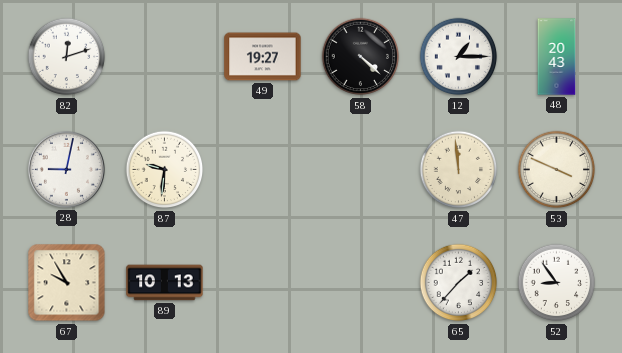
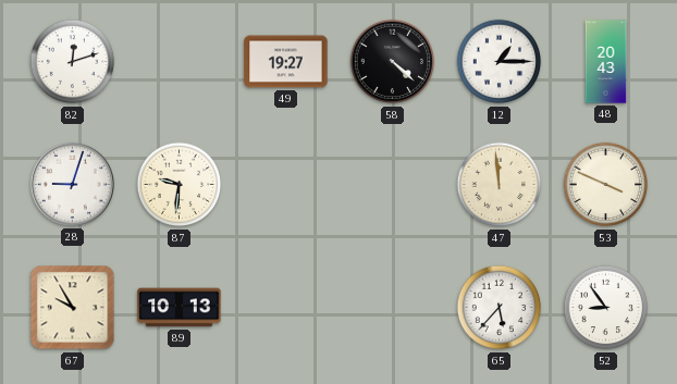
28: 9:02 -> 9:03
65: 1:37 -> 5:37
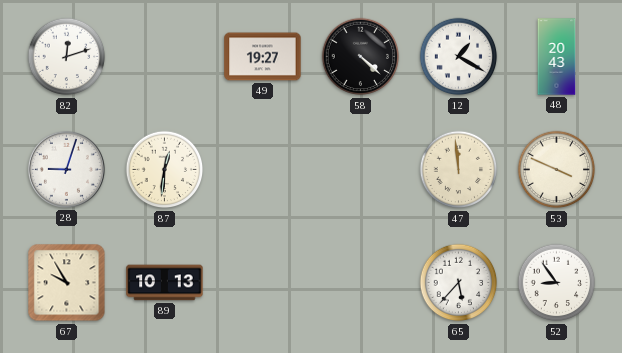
12: 1:15 -> 1:20
87: 9:31 -> 12:31
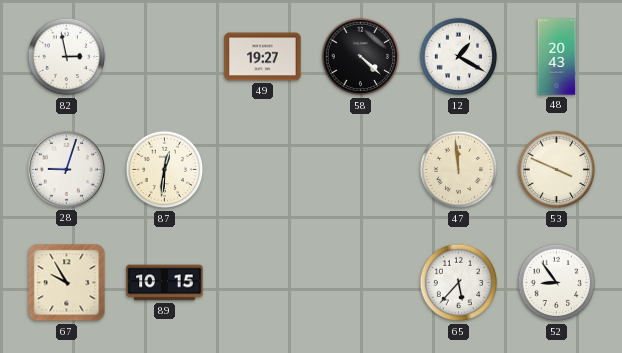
82: 12:12 -> 2:58
89: 10:13 -> 10:15
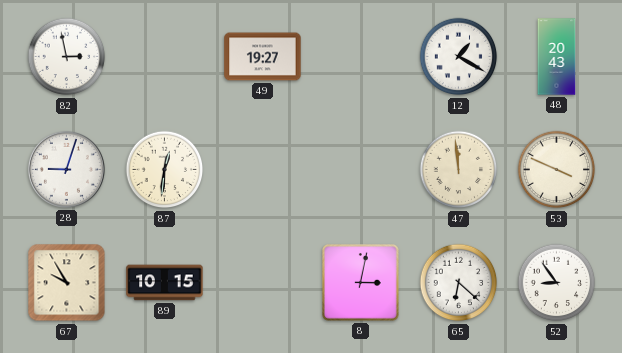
58: 4:22 -> none
8: none -> 3:02
65: 5:37 -> 6:22
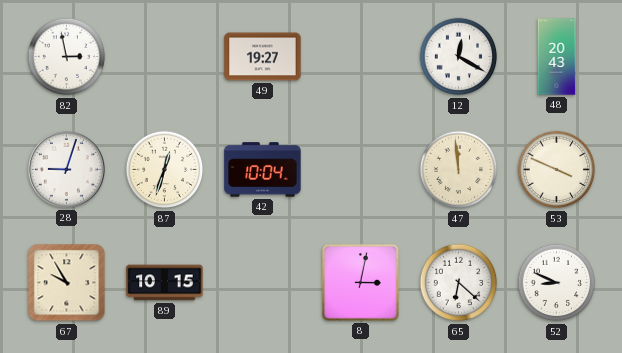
12: 1:20 -> 12:20
87: 12:31 -> 12:33
42: none -> 10:04
52: 8:54 -> 8:49
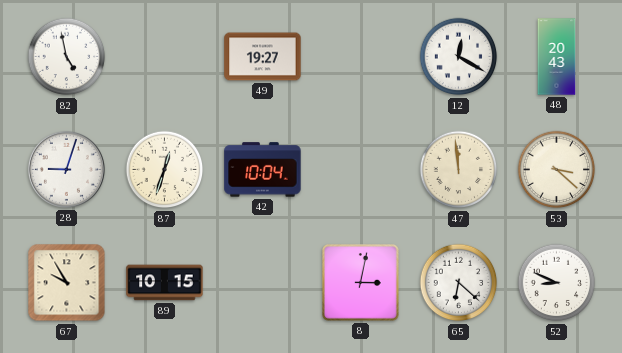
82: 2:58 -> 4:58
53: 3:49 -> 3:22
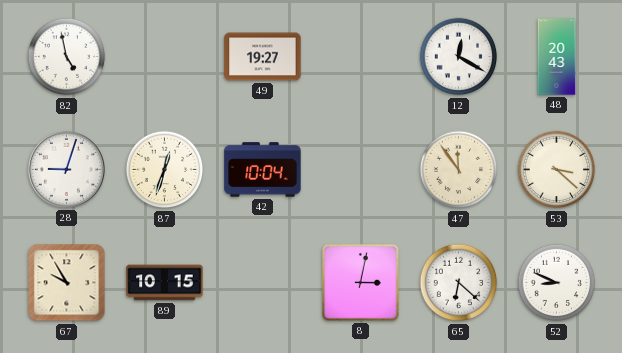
47: 11:59 -> 11:54
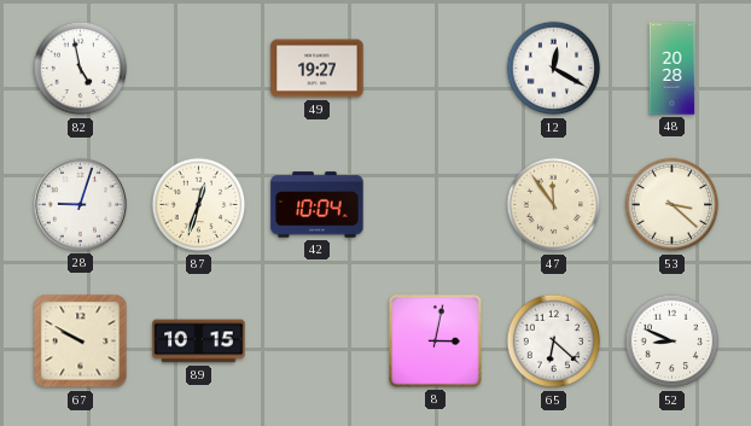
48: 20:43 -> 20:28
67: 9:55 -> 9:50
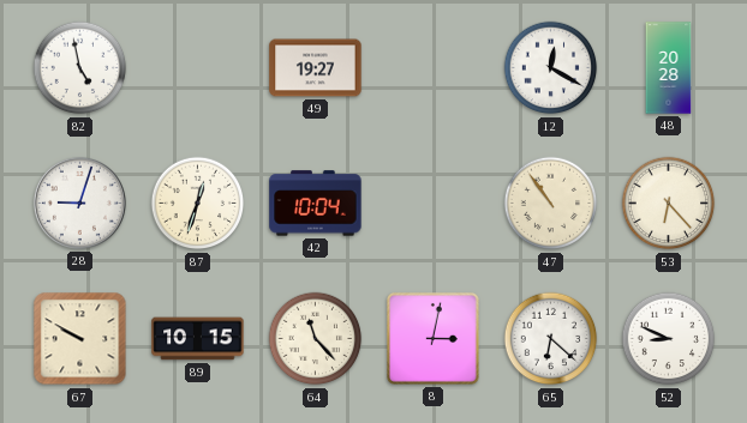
47: 11:54 -> 10:54
53: 3:22 -> 6:23
64: none -> 11:23
